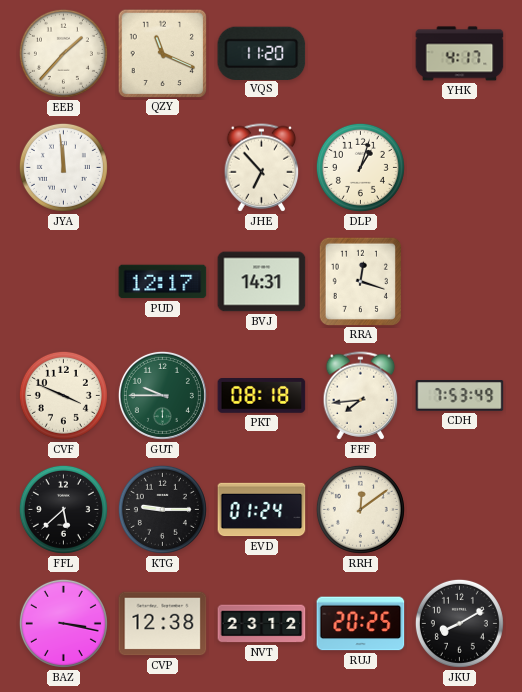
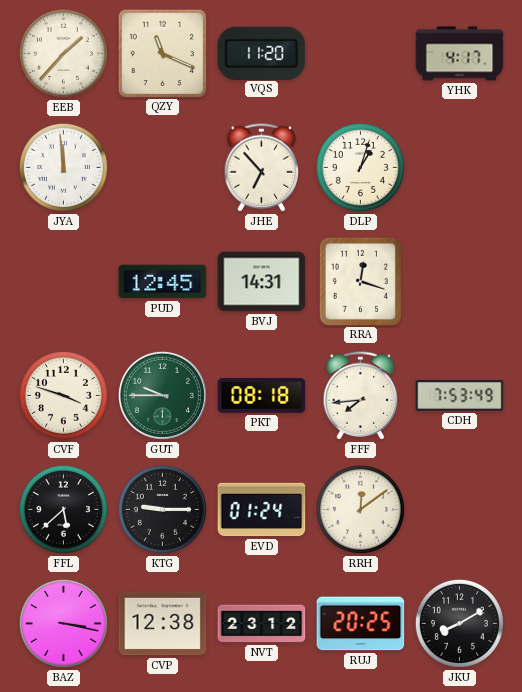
PUD: 12:17 -> 12:45
CVF: 3:49 -> 3:48
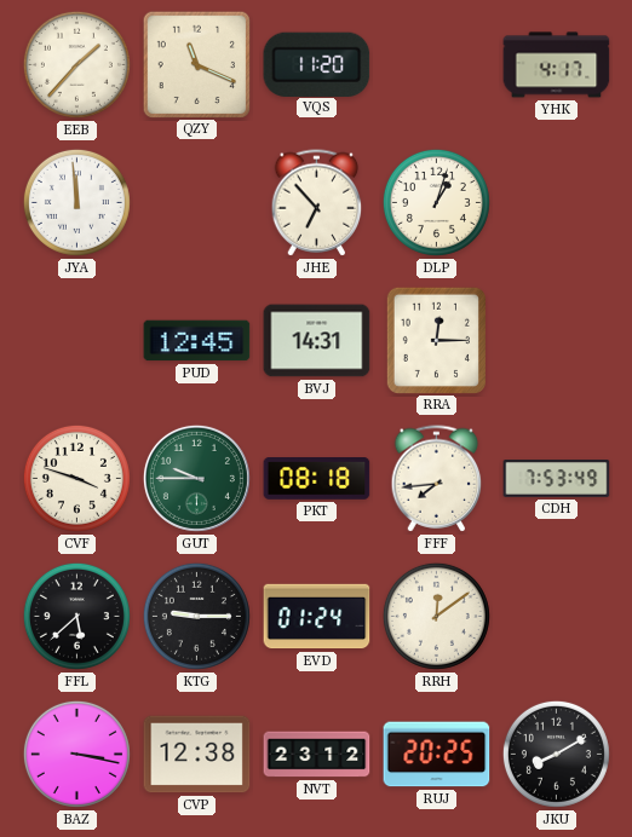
RRA: 12:18 -> 12:15
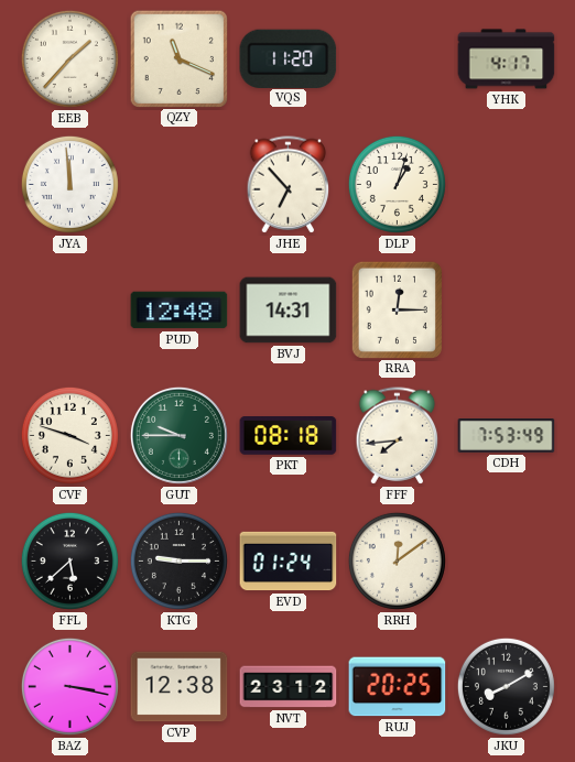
PUD: 12:45 -> 12:48
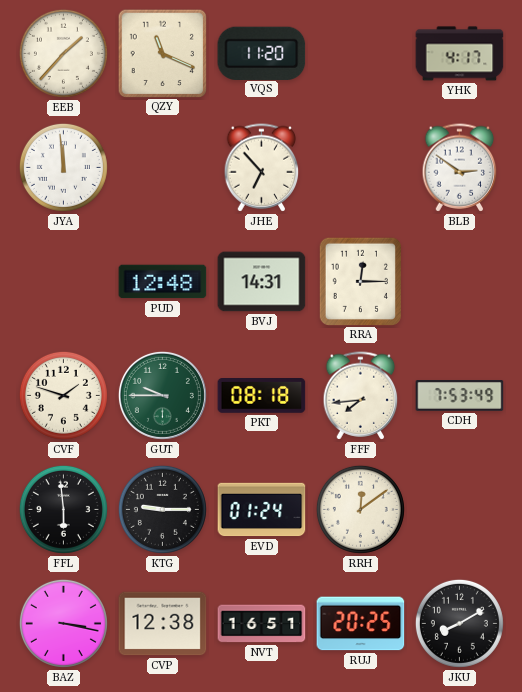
DLP: 1:03 -> none
BLB: none -> 2:51
CVF: 3:48 -> 1:48
FFL: 5:38 -> 5:59
NVT: 23:12 -> 16:51
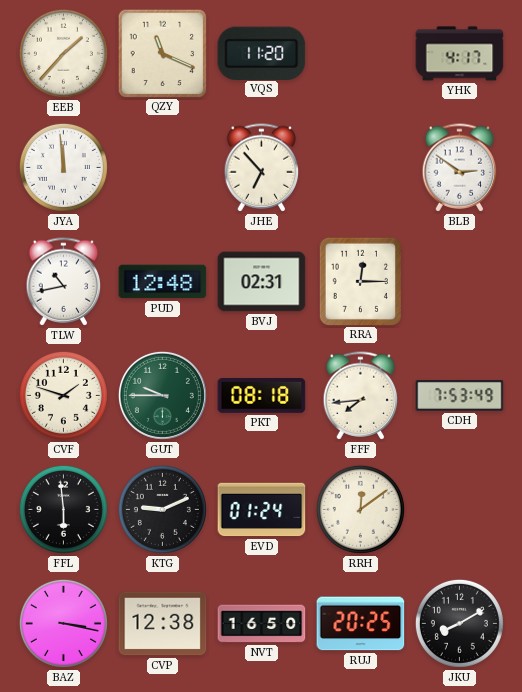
TLW: none -> 10:43
BVJ: 14:31 -> 02:31
KTG: 9:15 -> 9:11
NVT: 16:51 -> 16:50
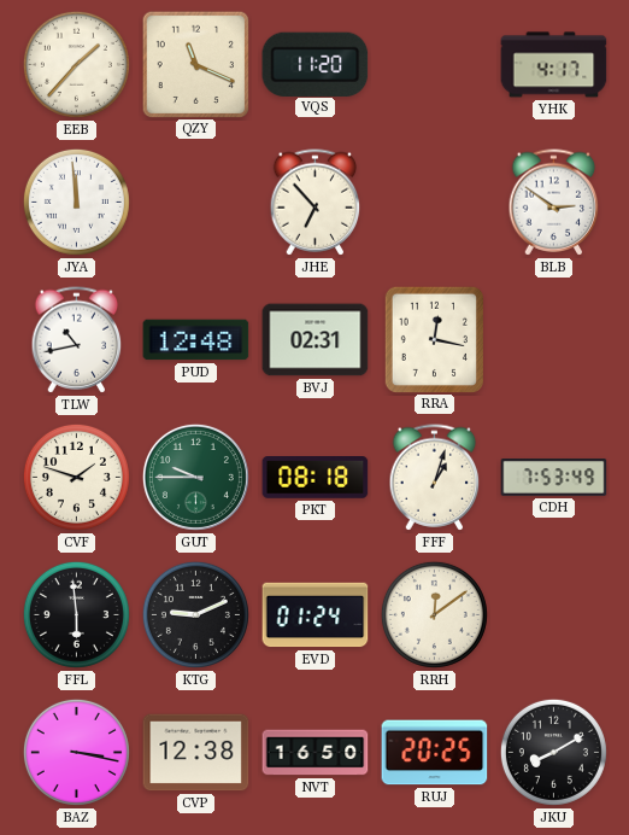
RRA: 12:15 -> 12:17
FFF: 7:44 -> 1:03
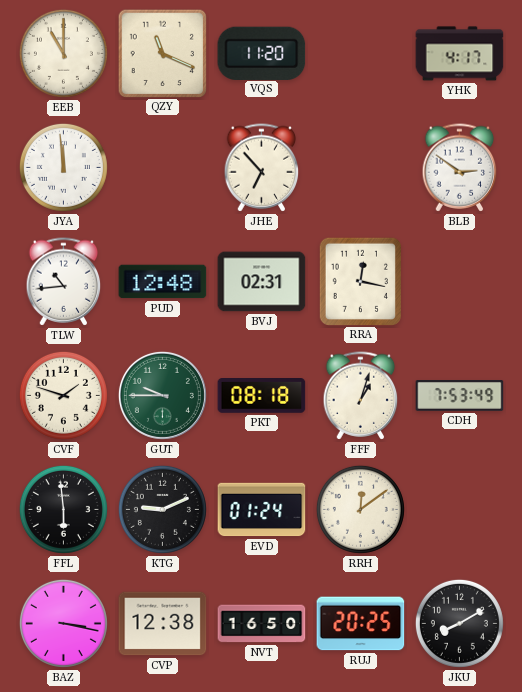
EEB: 1:37 -> 11:00
TLW: 10:43 -> 10:44
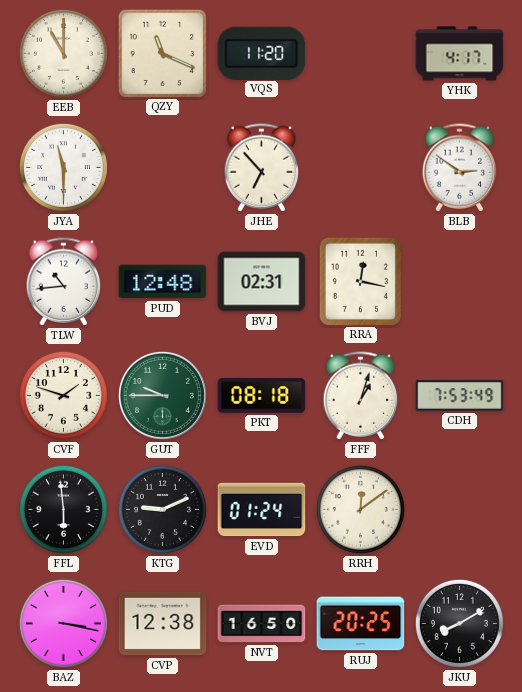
JYA: 11:59 -> 11:30
